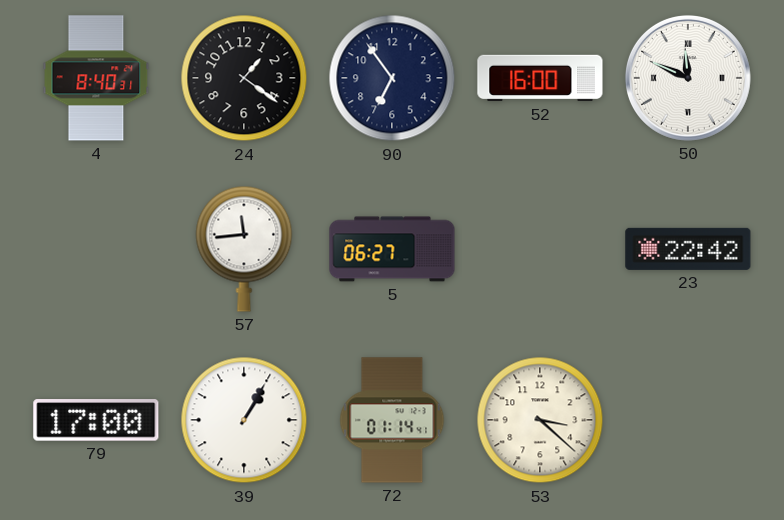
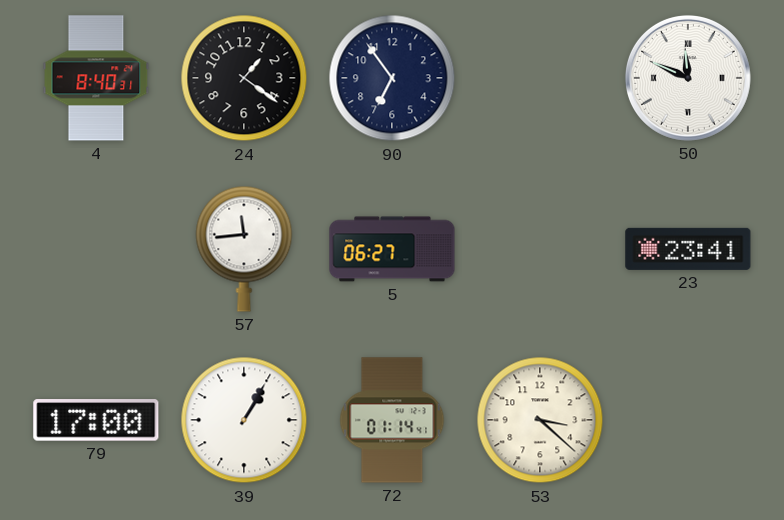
52: 16:00 -> none
23: 22:42 -> 23:41
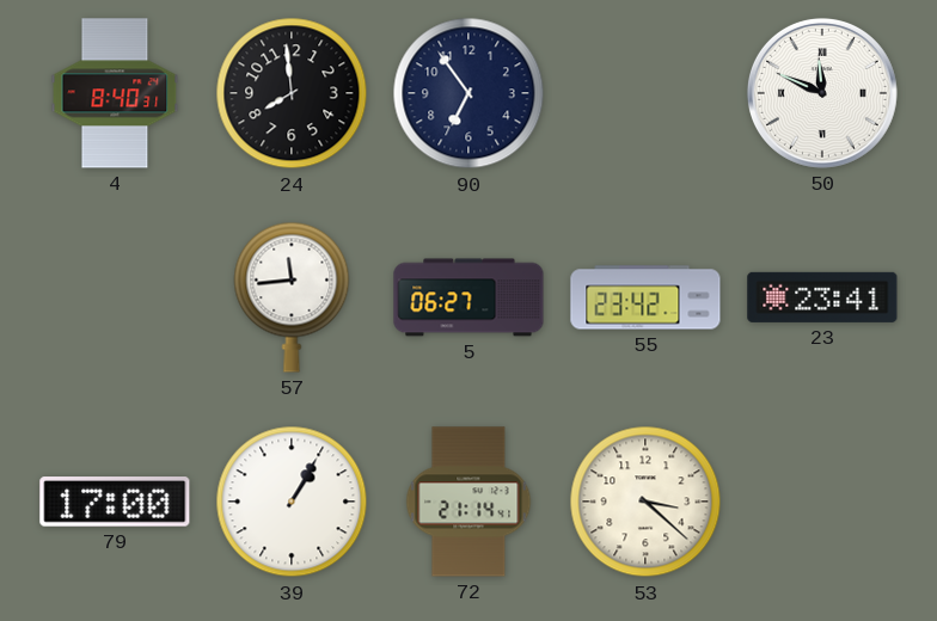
24: 1:21 -> 7:59
55: none -> 23:42
72: 01:14 -> 21:14
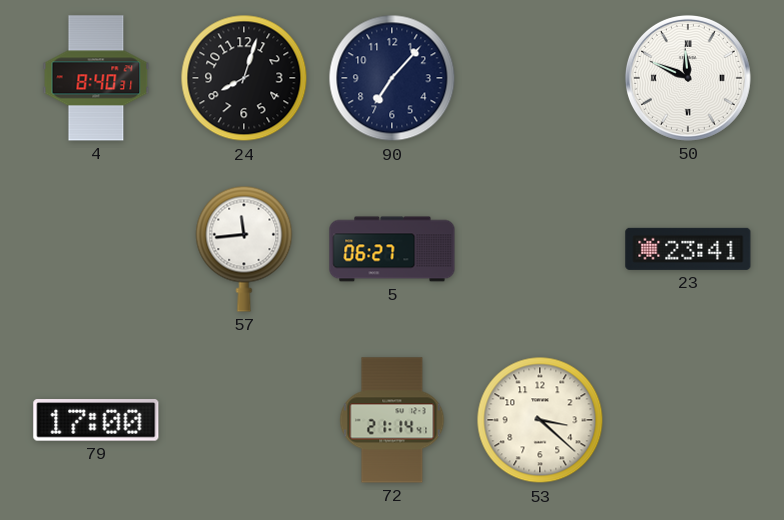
24: 7:59 -> 8:03
90: 6:54 -> 7:07
55: 23:42 -> none
39: 1:05 -> none
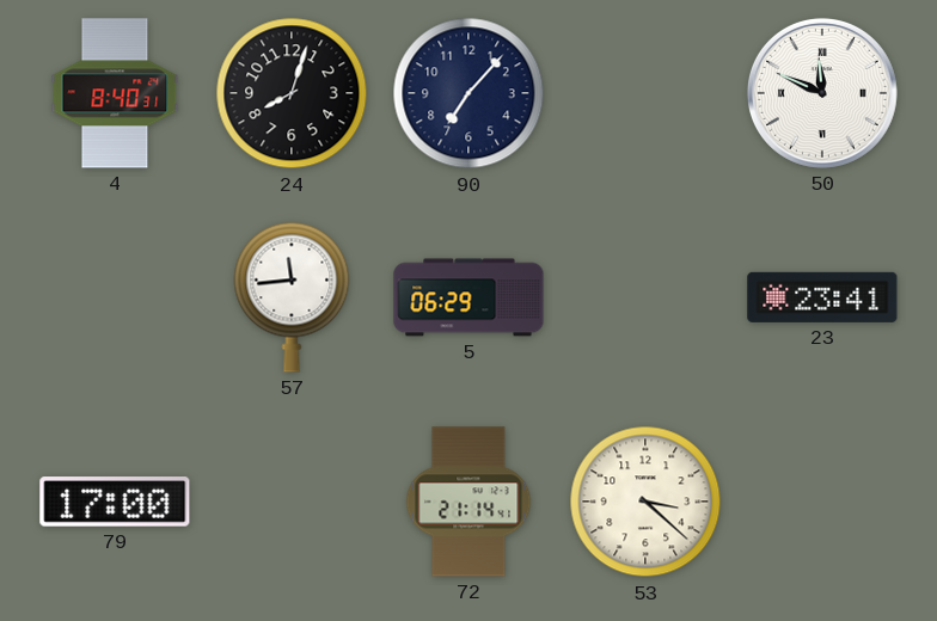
5: 06:27 -> 06:29
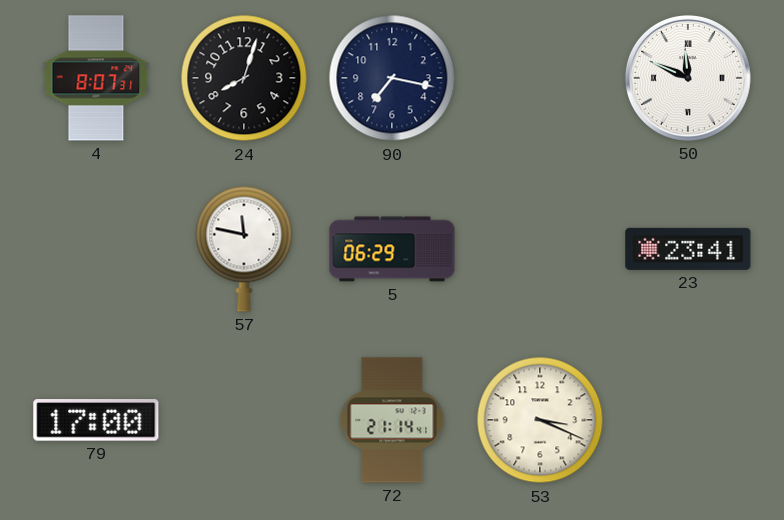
4: 8:40 -> 8:07
90: 7:07 -> 7:17
57: 11:44 -> 11:47
53: 3:22 -> 3:19
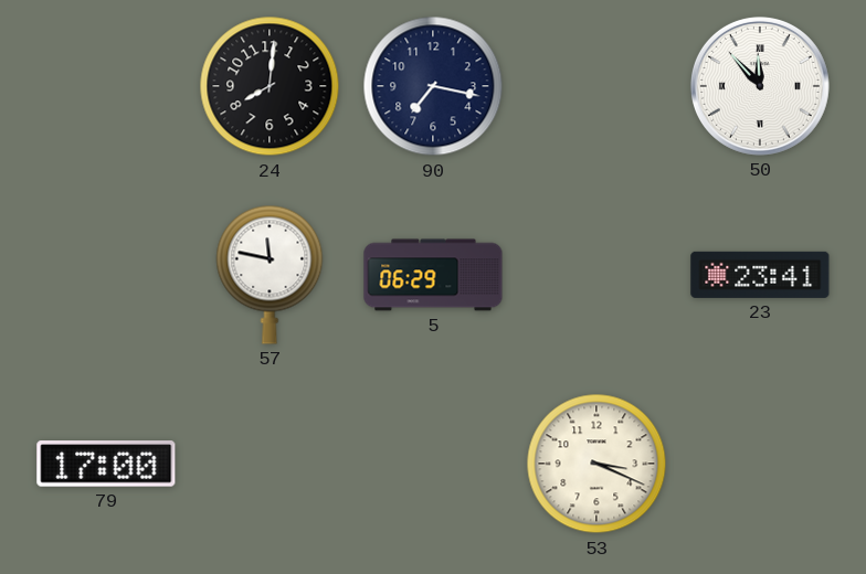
4: 8:07 -> none
24: 8:03 -> 8:01
50: 11:49 -> 11:53
72: 21:14 -> none
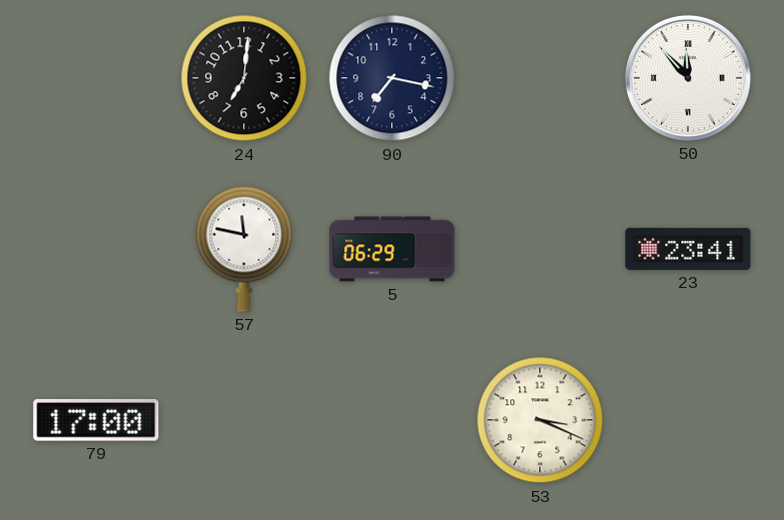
24: 8:01 -> 7:01
